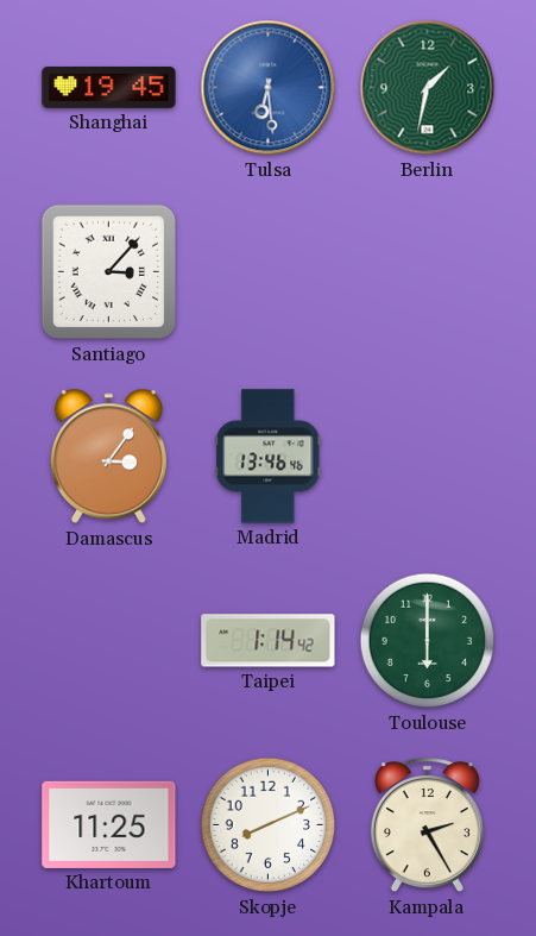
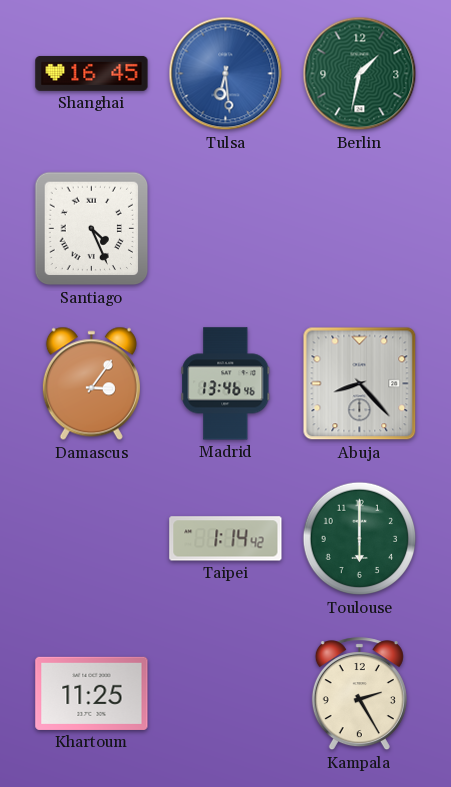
Shanghai: 19:45 -> 16:45
Santiago: 3:07 -> 4:26
Abuja: none -> 8:23
Skopje: 8:11 -> none
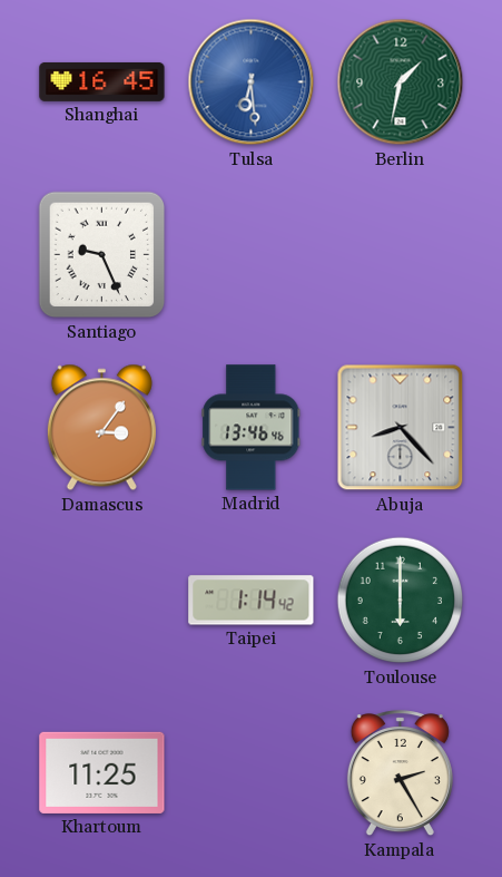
Santiago: 4:26 -> 9:26
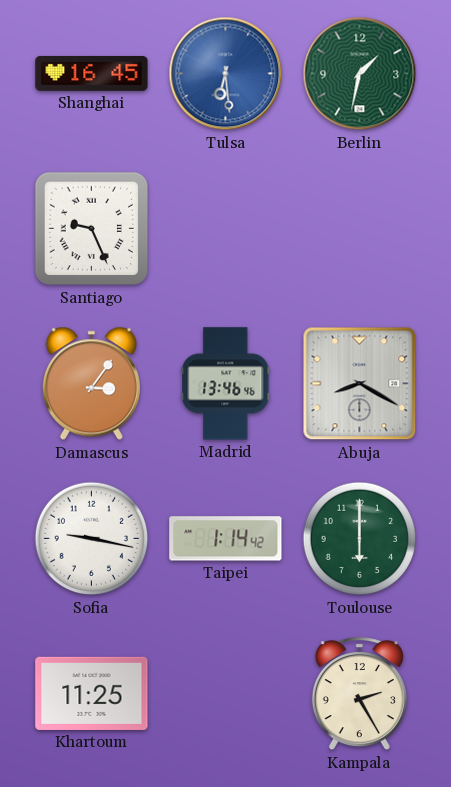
Abuja: 8:23 -> 8:20
Sofia: none -> 9:17
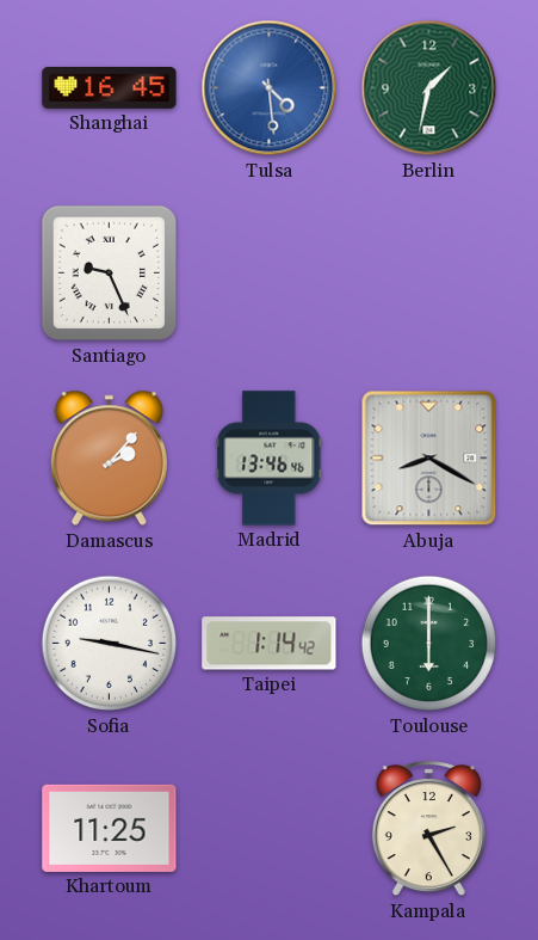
Tulsa: 6:29 -> 4:29
Damascus: 3:06 -> 2:07
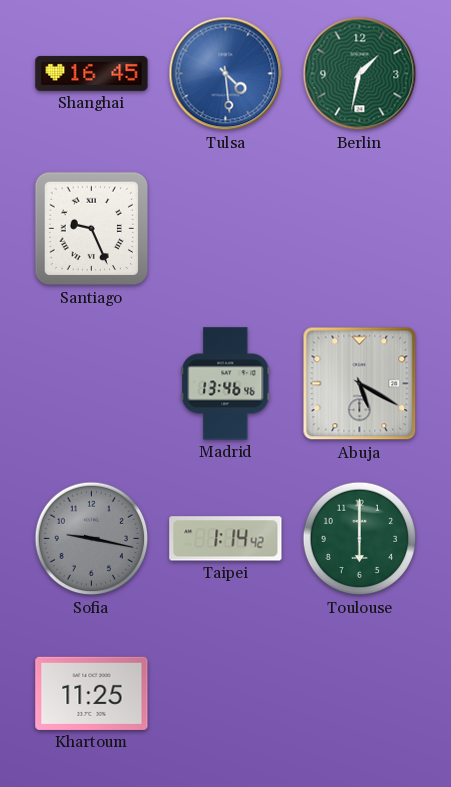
Damascus: 2:07 -> none
Abuja: 8:20 -> 5:20
Sofia dial: white -> grey
Kampala: 2:25 -> none
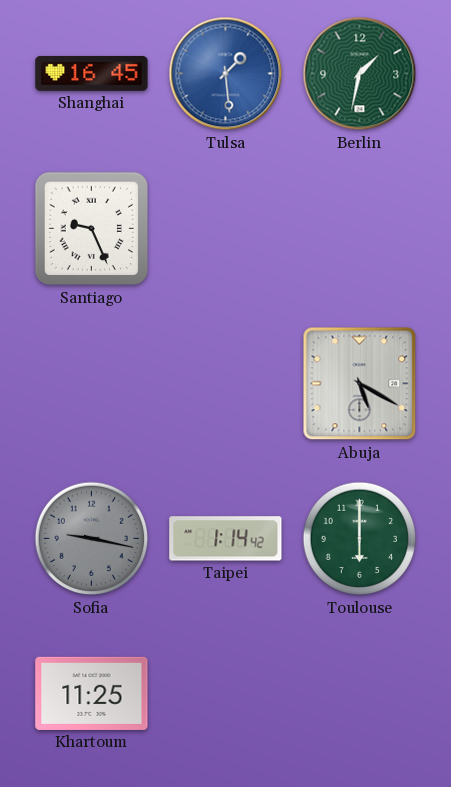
Tulsa: 4:29 -> 1:29
Madrid: 13:46 -> none
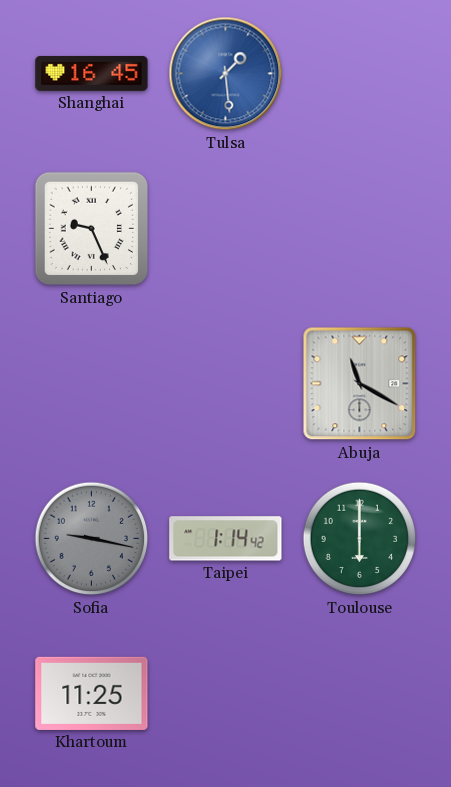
Berlin: 1:32 -> none
Abuja: 5:20 -> 11:20
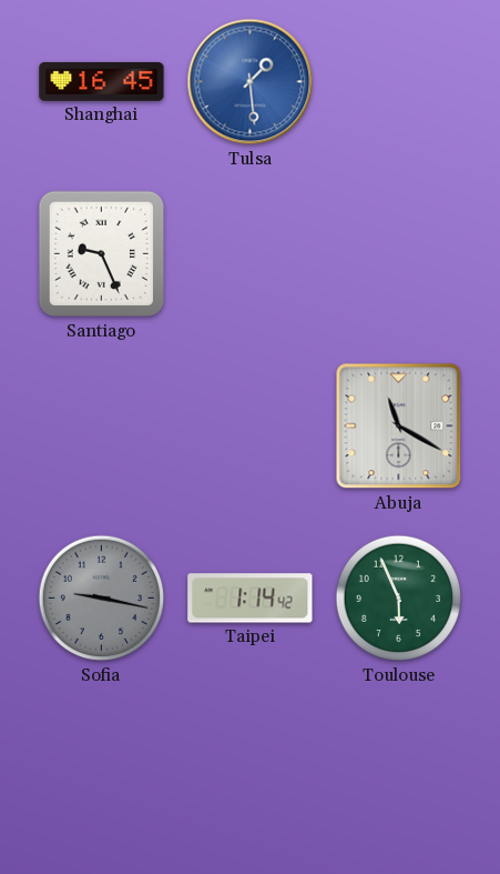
Toulouse: 6:00 -> 5:56
Khartoum: 11:25 -> none
